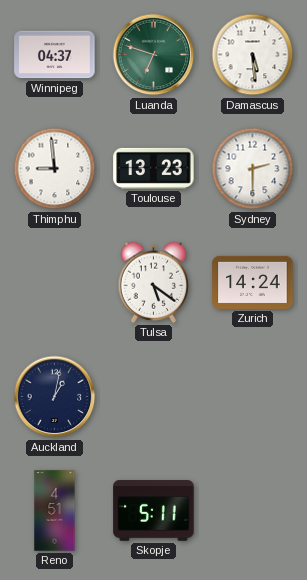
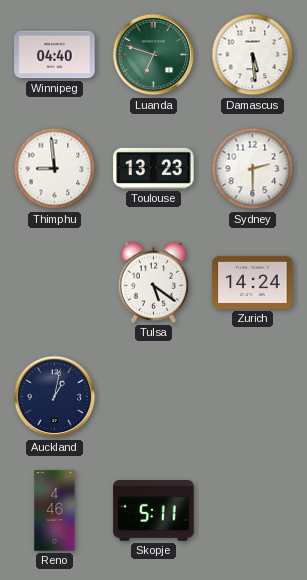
Winnipeg: 04:37 -> 04:40
Reno: 4:51 -> 4:46
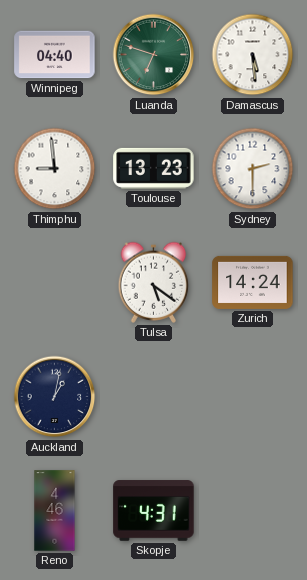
Skopje: 5:11 -> 4:31
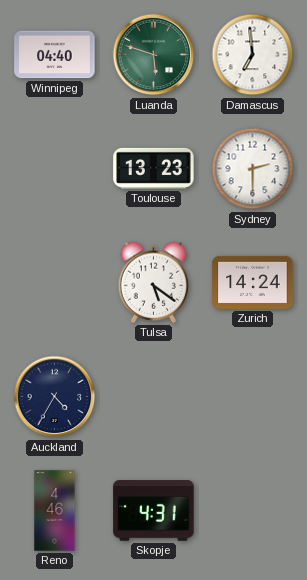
Luanda: 6:48 -> 5:48
Damascus: 5:29 -> 6:59
Thimphu: 8:59 -> none
Auckland: 1:02 -> 4:35
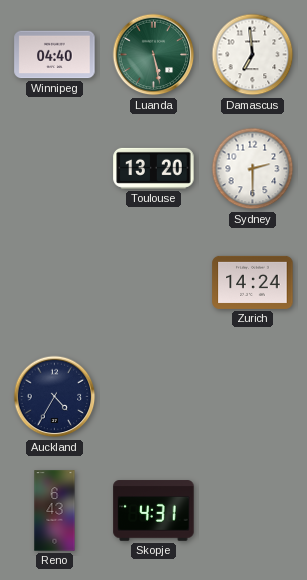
Luanda: 5:48 -> 5:28
Toulouse: 13:23 -> 13:20
Tulsa: 5:21 -> none
Reno: 4:46 -> 6:43
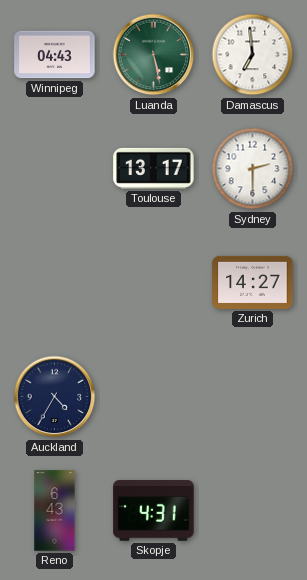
Winnipeg: 04:40 -> 04:43
Toulouse: 13:20 -> 13:17
Zurich: 14:24 -> 14:27
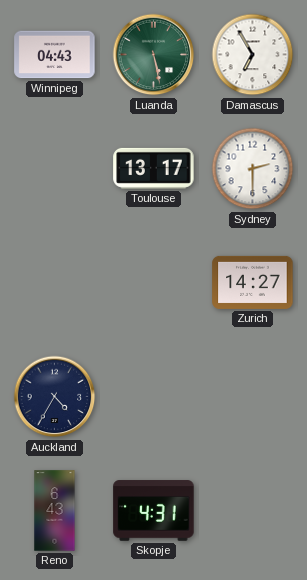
Damascus: 6:59 -> 6:55
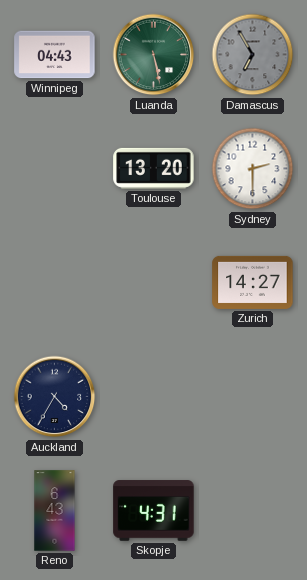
Damascus dial: white -> grey
Toulouse: 13:17 -> 13:20
